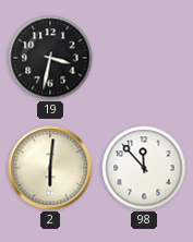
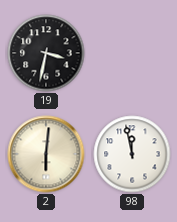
98: 11:53 -> 11:58
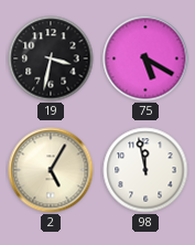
75: none -> 5:20
2: 6:01 -> 5:05
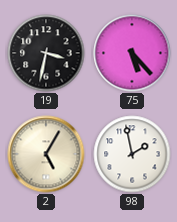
75: 5:20 -> 5:23
98: 11:58 -> 1:58
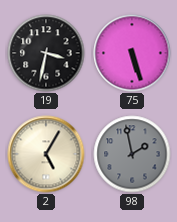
75: 5:23 -> 5:27
98 dial: white -> grey
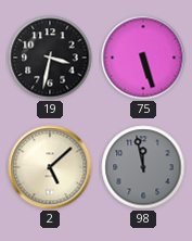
2: 5:05 -> 5:08
98: 1:58 -> 11:58
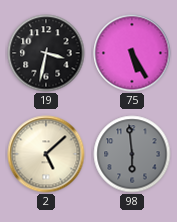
75: 5:27 -> 5:25
98: 11:58 -> 5:59
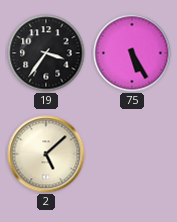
19: 3:32 -> 3:36
98: 5:59 -> none
